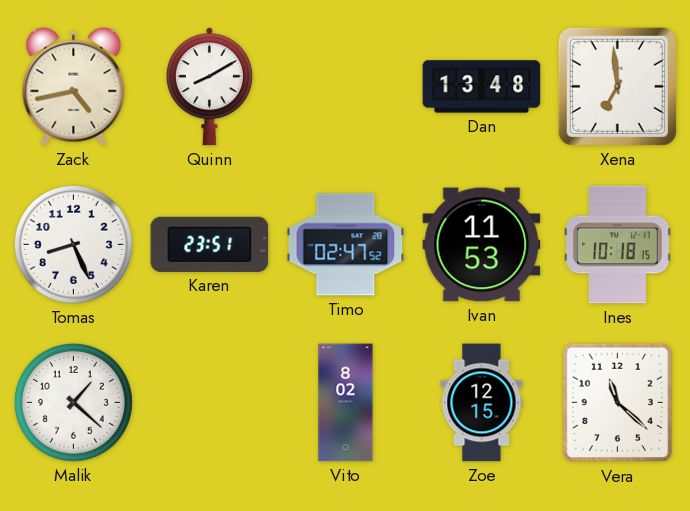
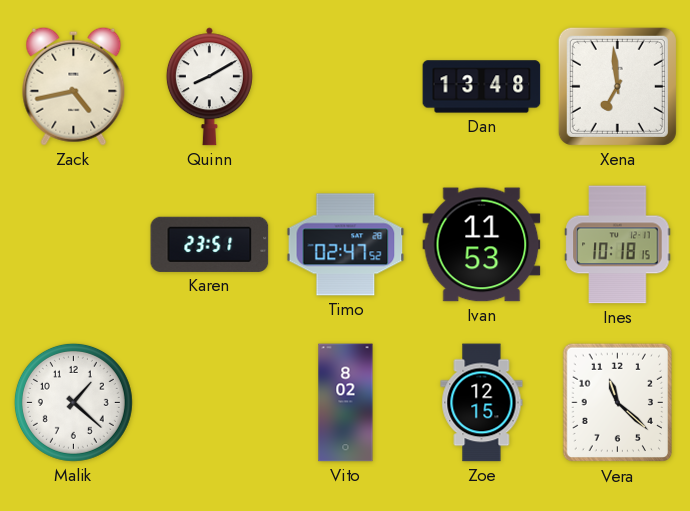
Tomas: 8:26 -> none
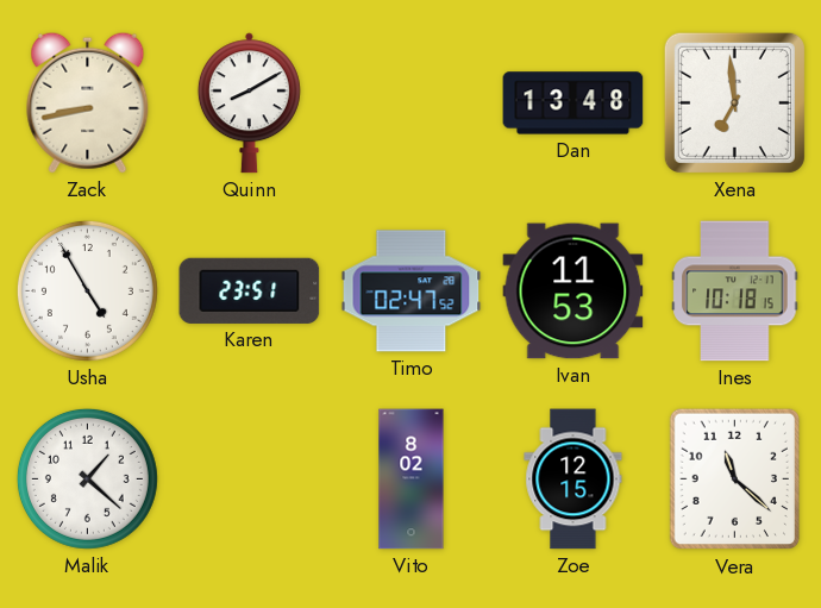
Zack: 4:43 -> 8:43
Usha: none -> 4:55
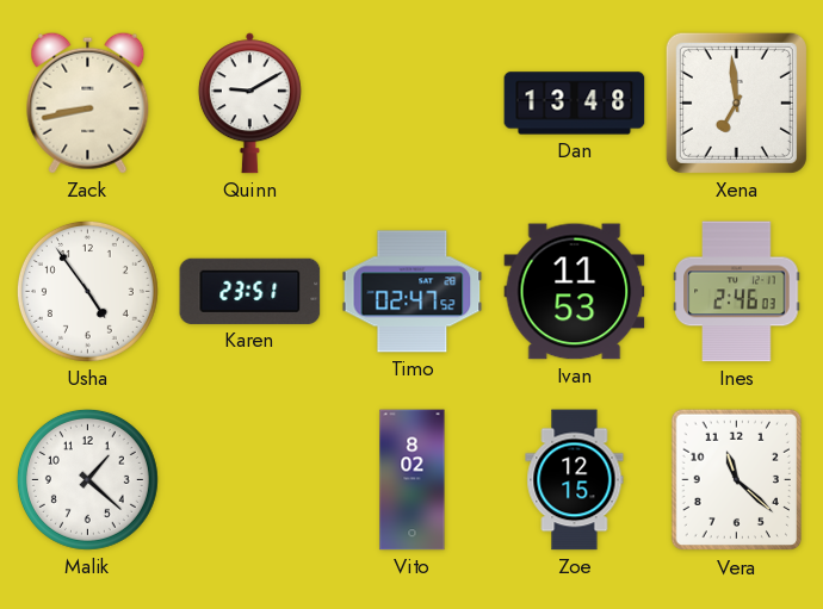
Quinn: 8:10 -> 9:10
Usha: 4:55 -> 4:54
Ines: 10:18 -> 2:46
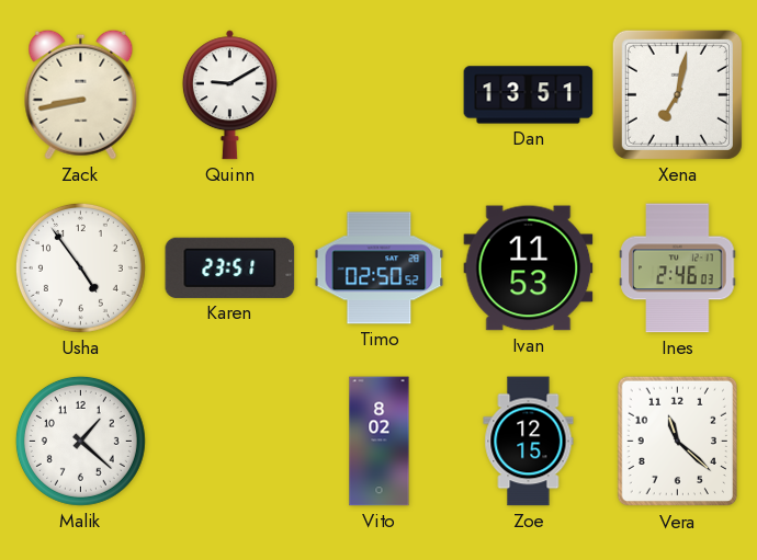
Dan: 13:48 -> 13:51
Xena: 6:59 -> 7:02
Timo: 02:47 -> 02:50
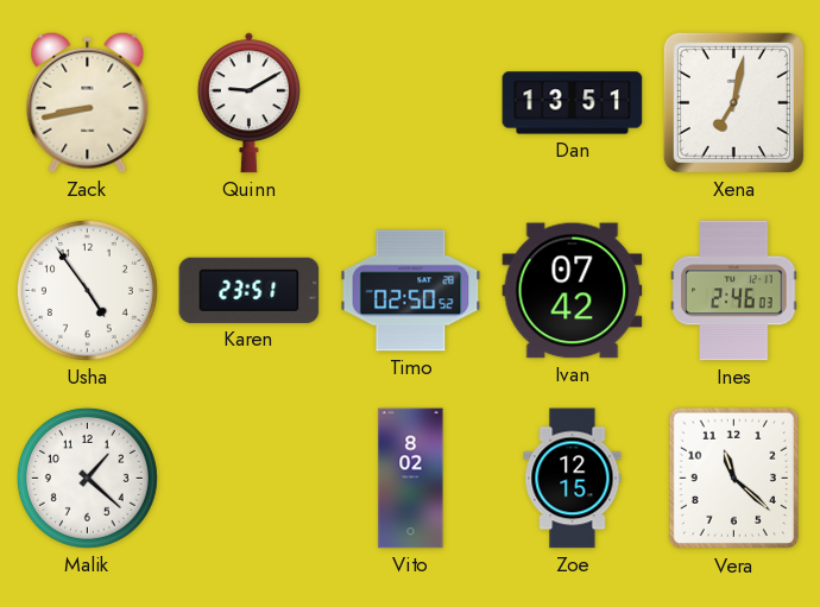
Ivan: 11:53 -> 07:42
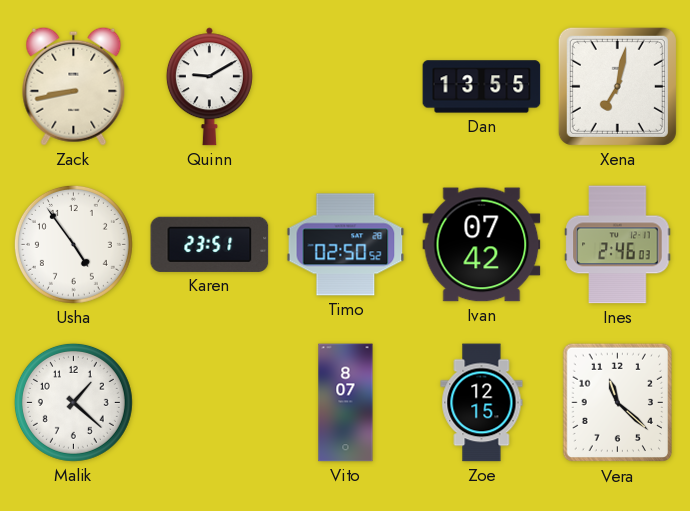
Dan: 13:51 -> 13:55
Vito: 8:02 -> 8:07
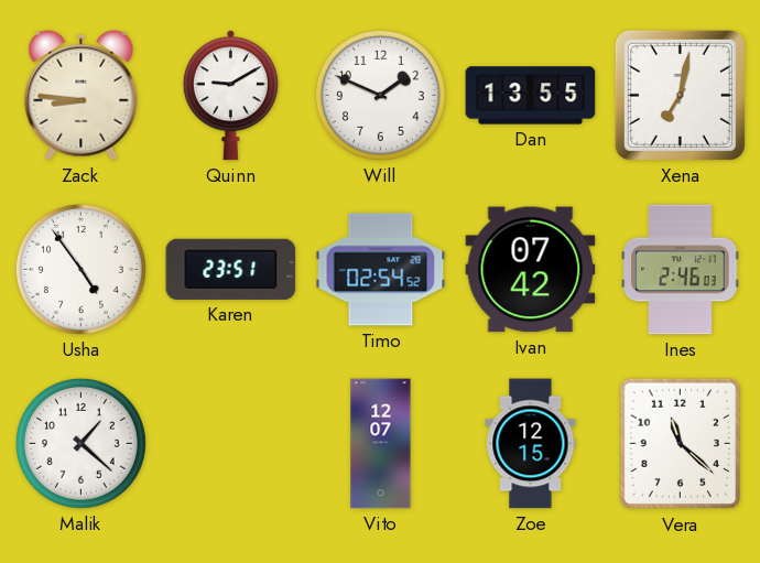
Zack: 8:43 -> 8:46
Will: none -> 1:49
Timo: 02:50 -> 02:54
Vito: 8:07 -> 12:07
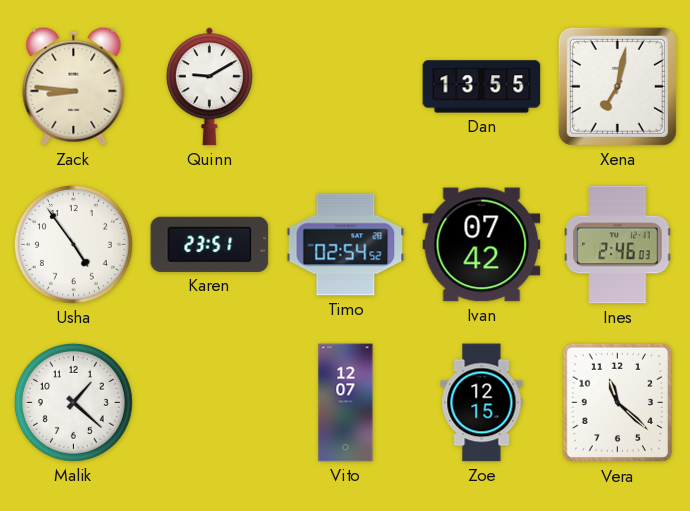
Will: 1:49 -> none
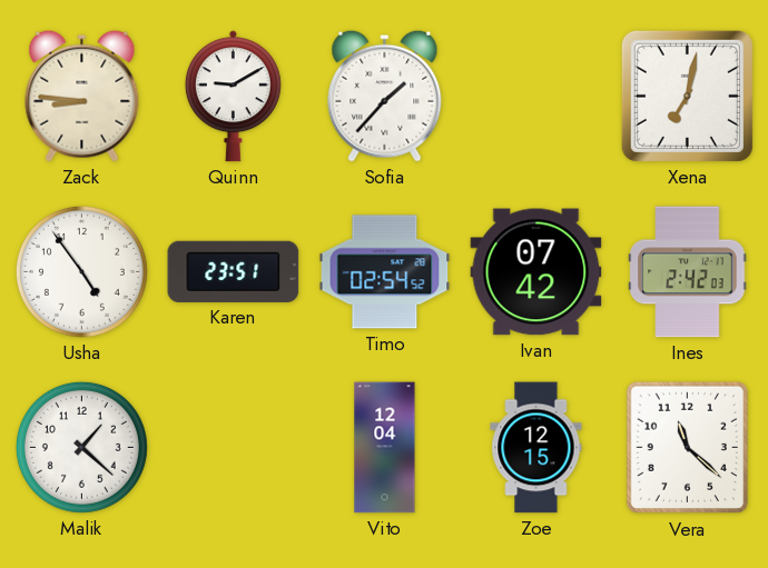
Sofia: none -> 1:37
Dan: 13:55 -> none
Ines: 2:46 -> 2:42
Vito: 12:07 -> 12:04
